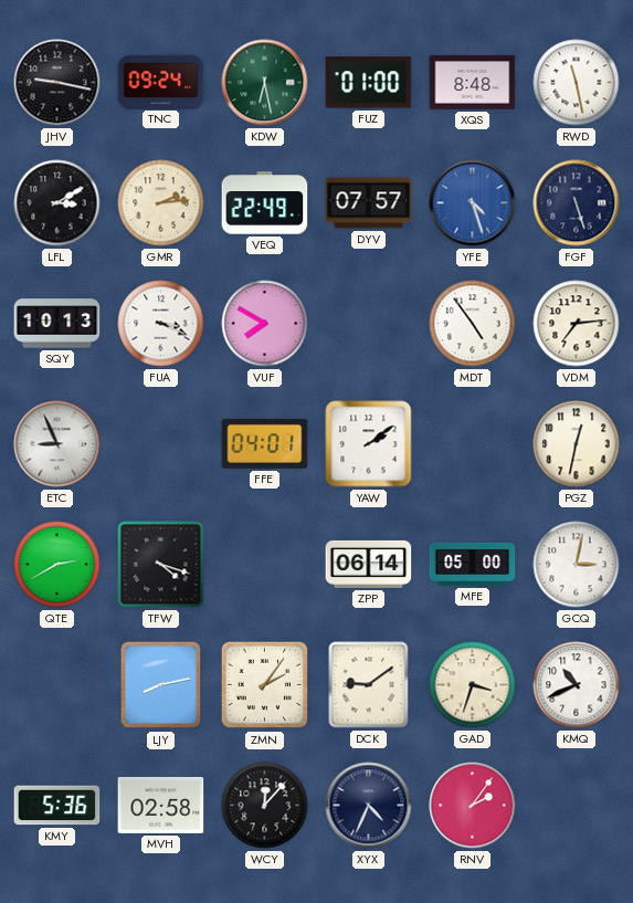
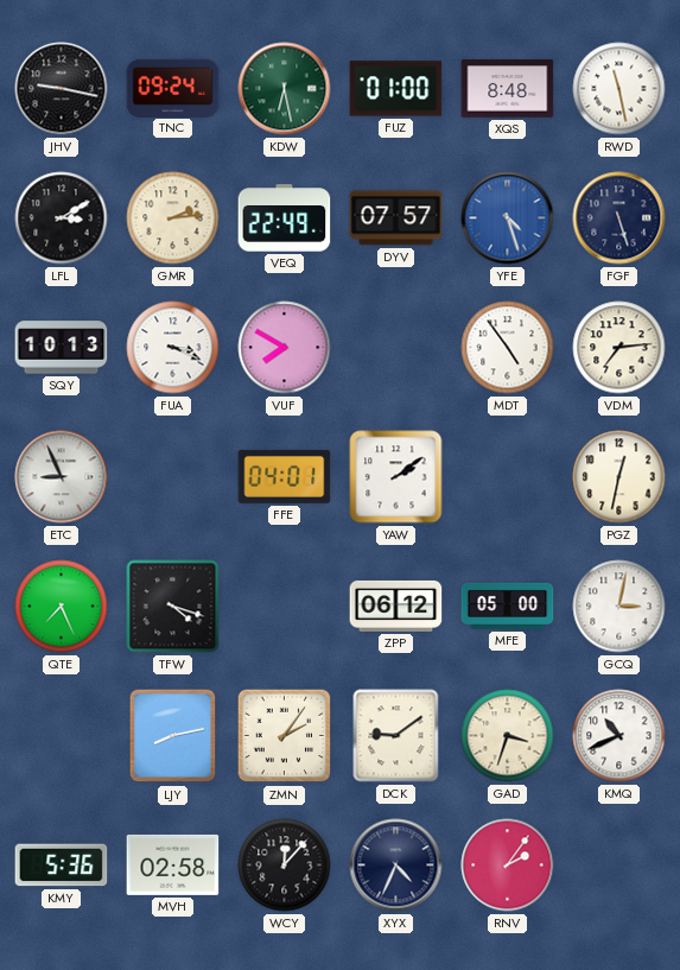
QTE: 2:40 -> 7:26
ZPP: 06:14 -> 06:12
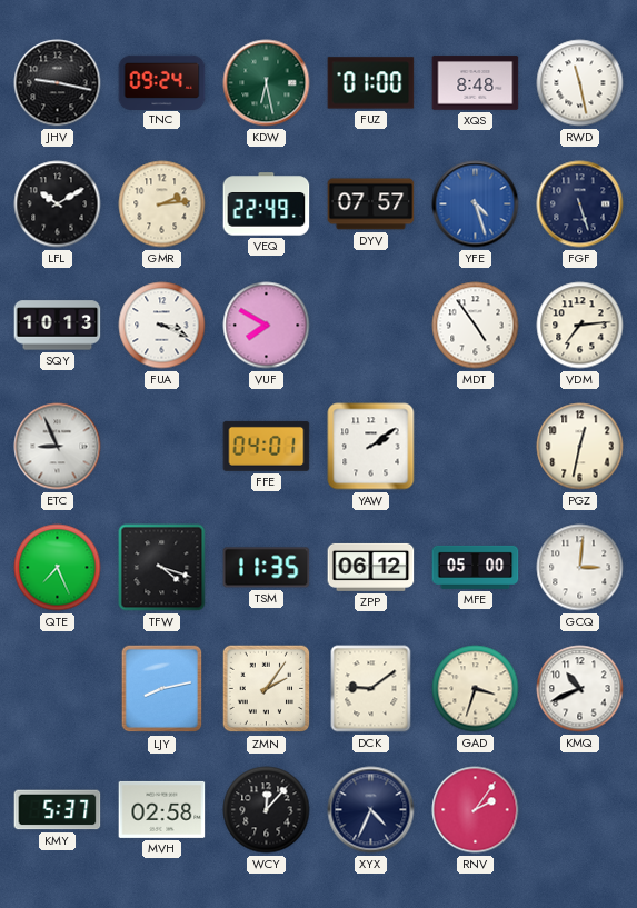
LFL: 3:10 -> 10:10
TSM: none -> 11:35
GCQ: 3:02 -> 3:01
KMY: 5:36 -> 5:37
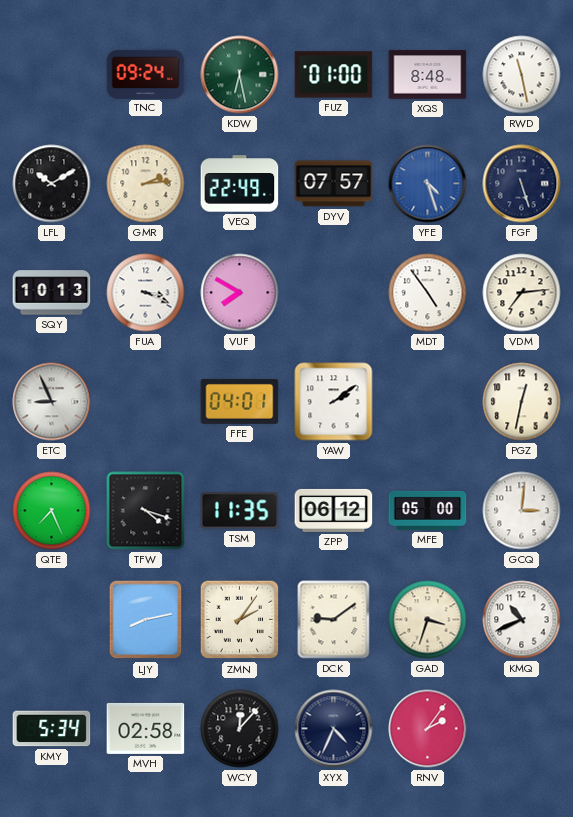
JHV: 9:17 -> none
KMY: 5:37 -> 5:34
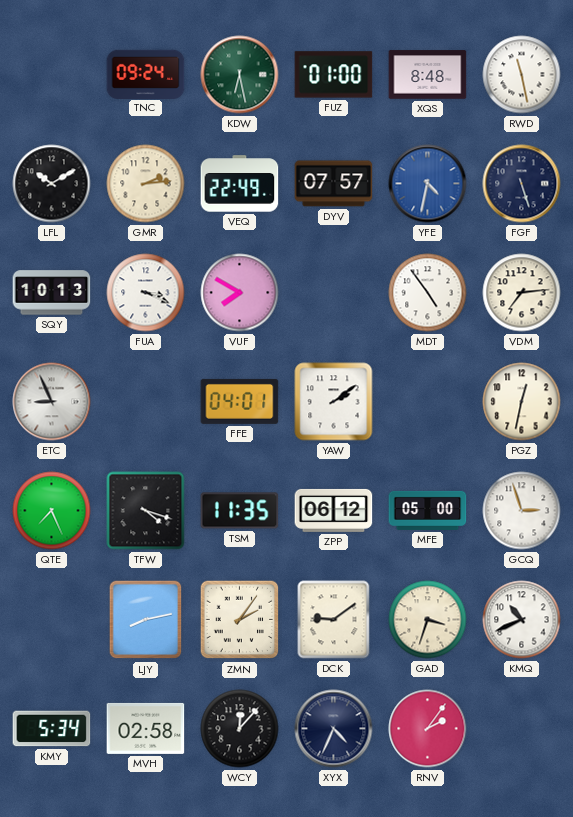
YFE: 4:27 -> 4:32
GCQ: 3:01 -> 2:57
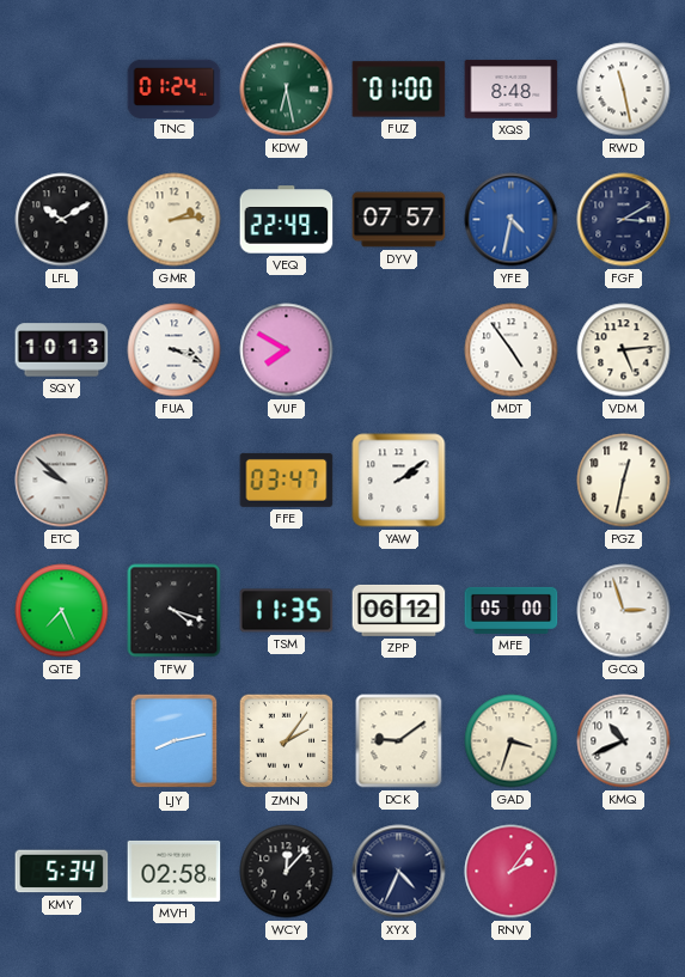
TNC: 09:24 -> 01:24
FGF: 5:27 -> 3:10
VDM: 7:14 -> 5:14
ETC: 8:56 -> 9:52
FFE: 04:01 -> 03:47
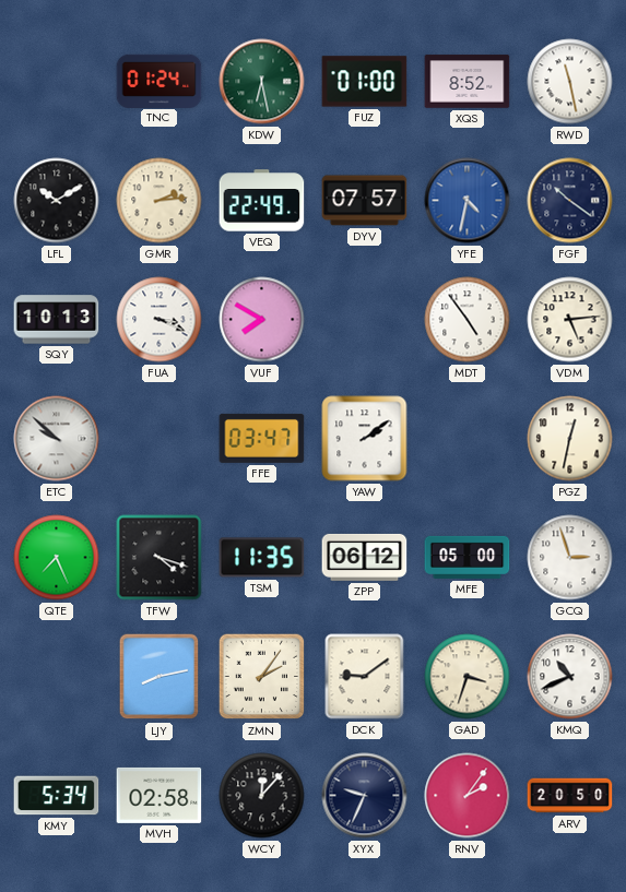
XQS: 8:48 -> 8:52
FGF: 3:10 -> 10:21
XYX: 4:34 -> 9:34
ARV: none -> 20:50
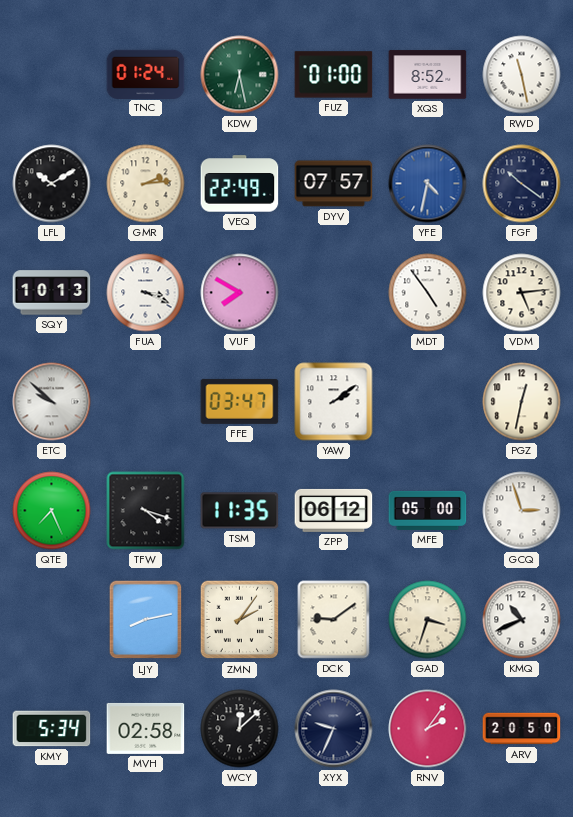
WCY: 12:07 -> 12:08
